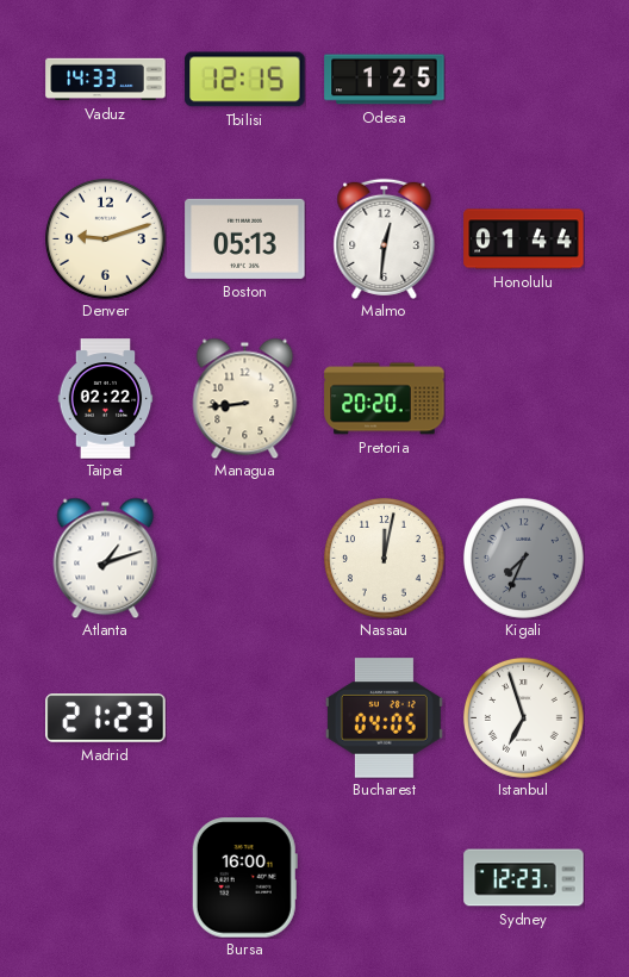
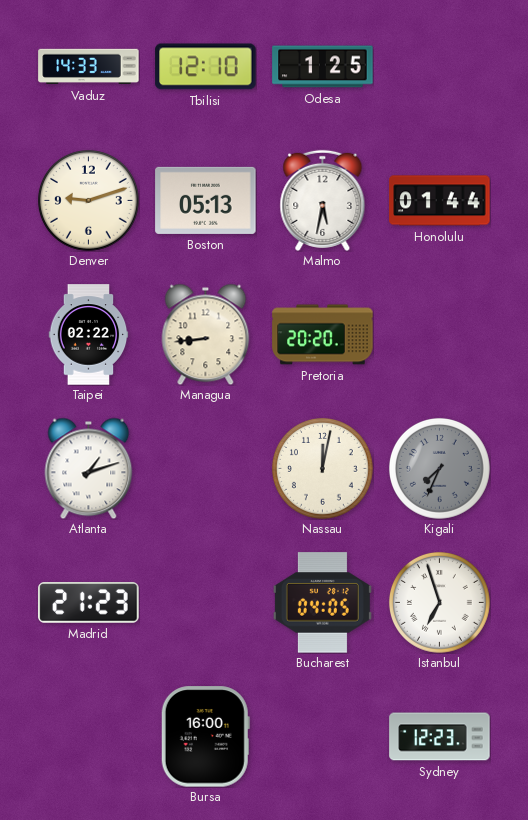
Tbilisi: 12:15 -> 12:10
Malmo: 12:31 -> 5:32
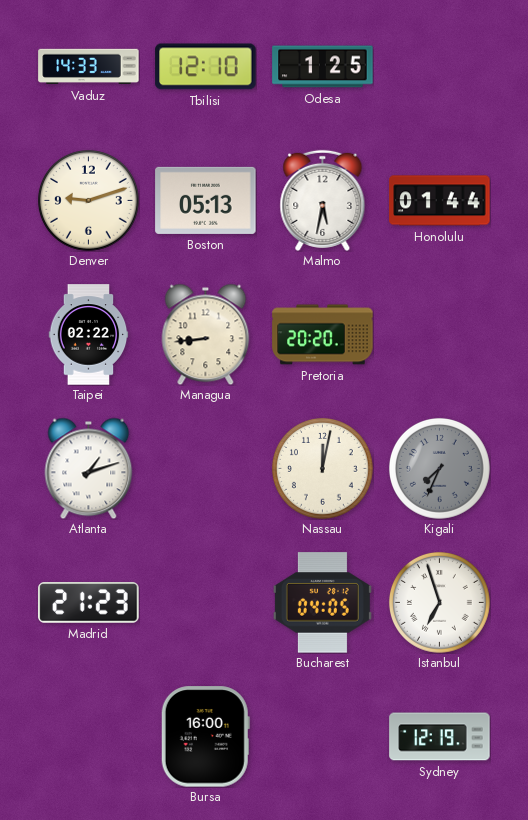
Sydney: 12:23 -> 12:19
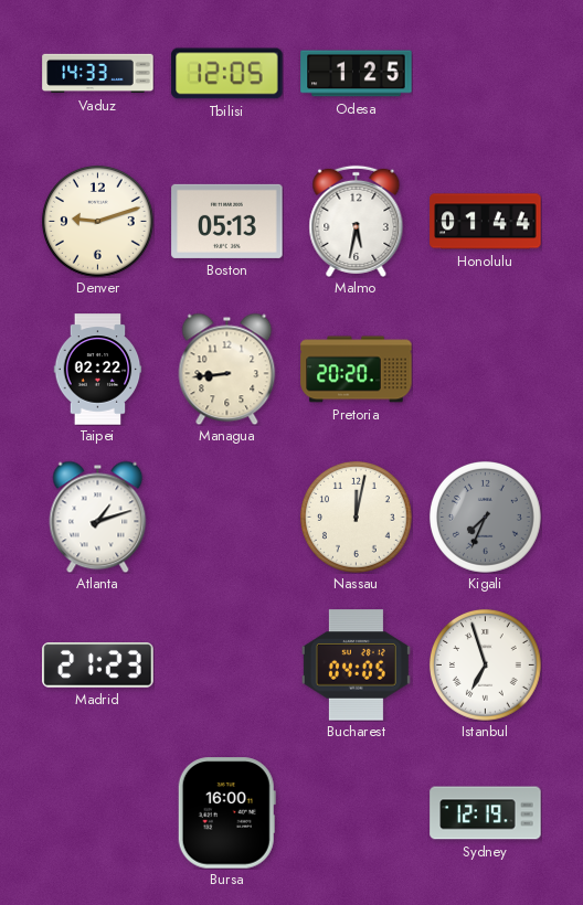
Tbilisi: 12:10 -> 12:05
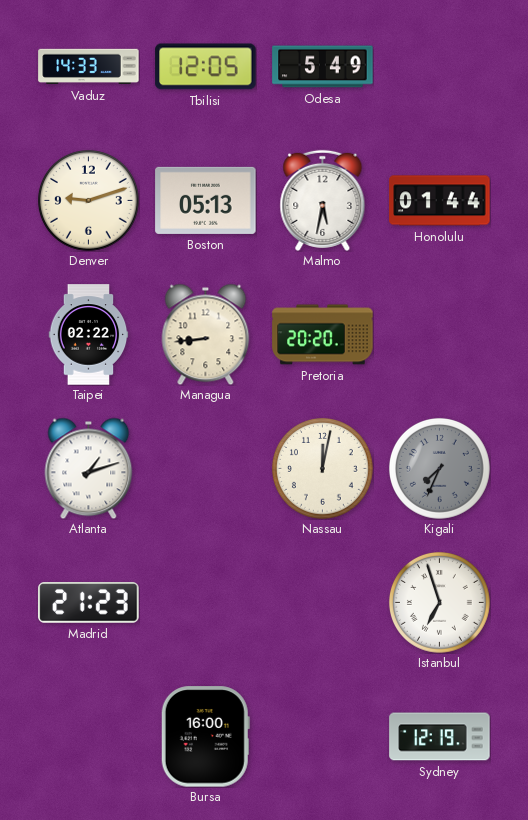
Odesa: 1:25 -> 5:49
Bucharest: 04:05 -> none
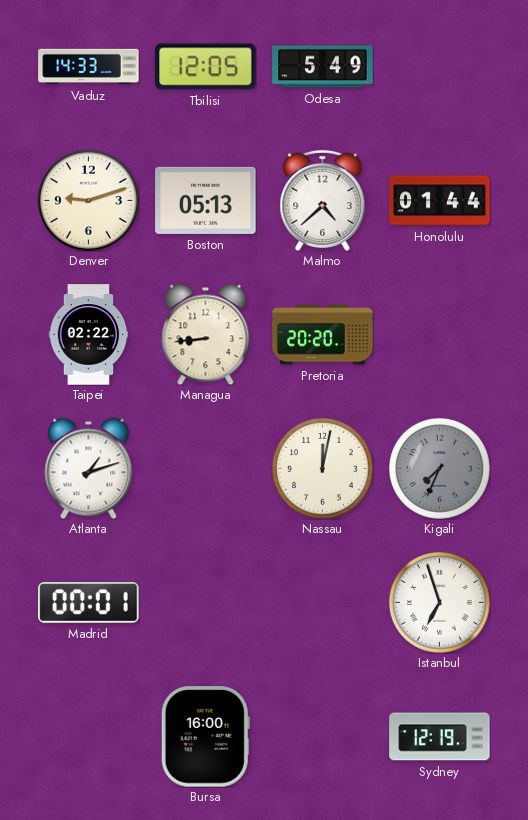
Malmo: 5:32 -> 4:38
Madrid: 21:23 -> 00:01
